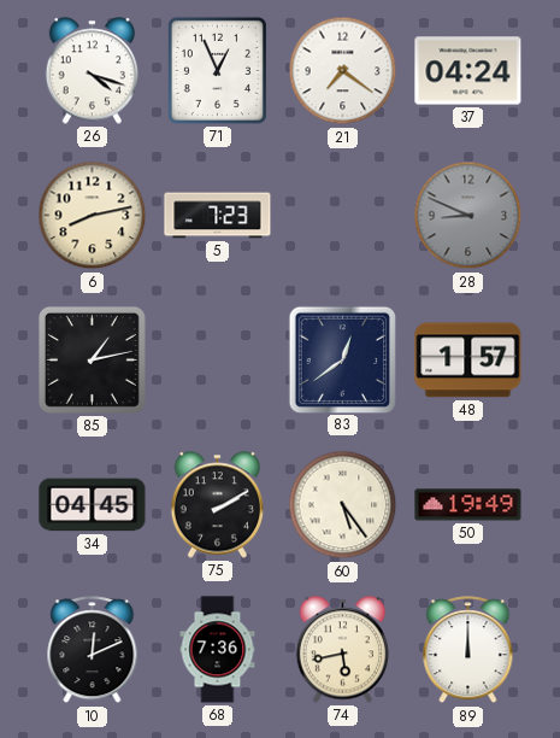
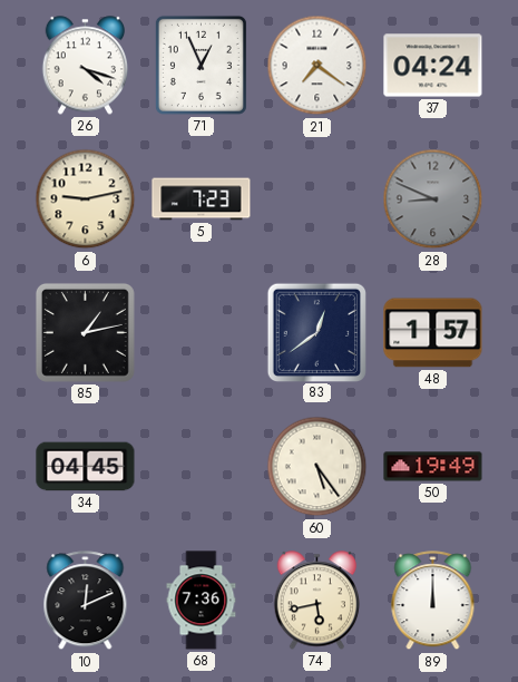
6: 8:13 -> 9:13
75: 2:10 -> none
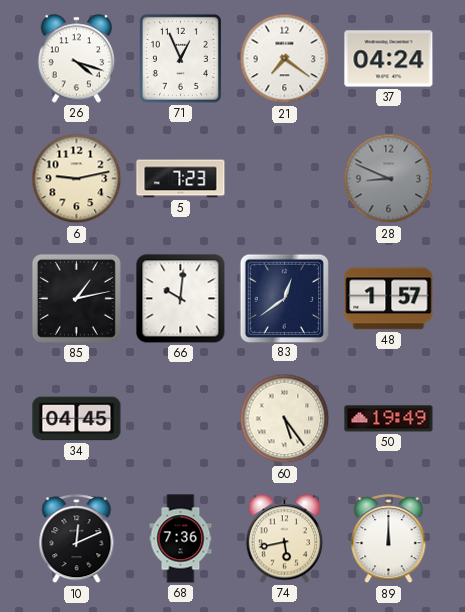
66: none -> 10:01
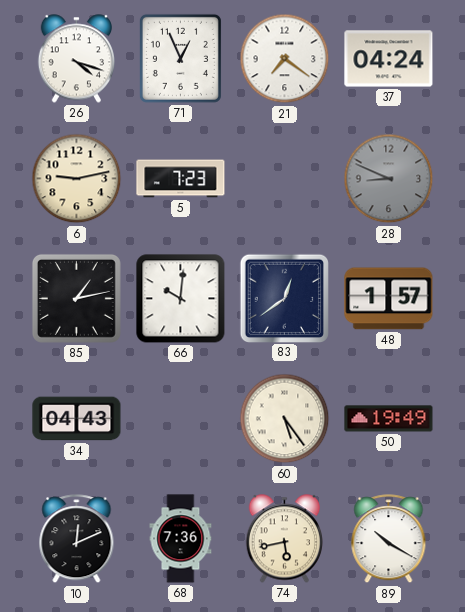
34: 04:45 -> 04:43
89: 12:00 -> 10:20
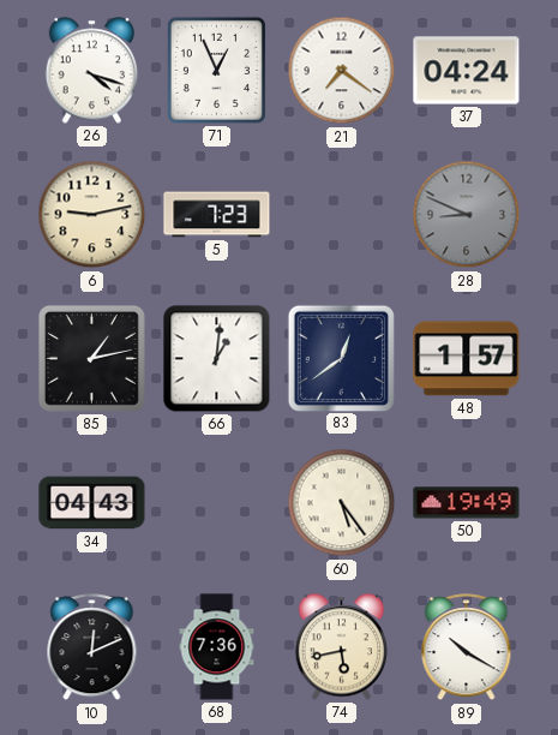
66: 10:01 -> 1:01
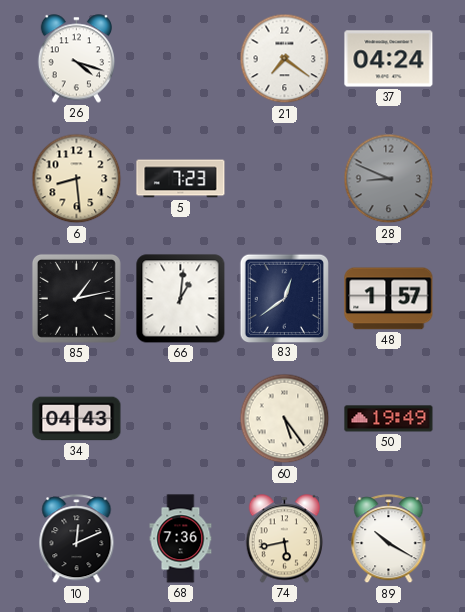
71: 12:56 -> none
6: 9:13 -> 8:29
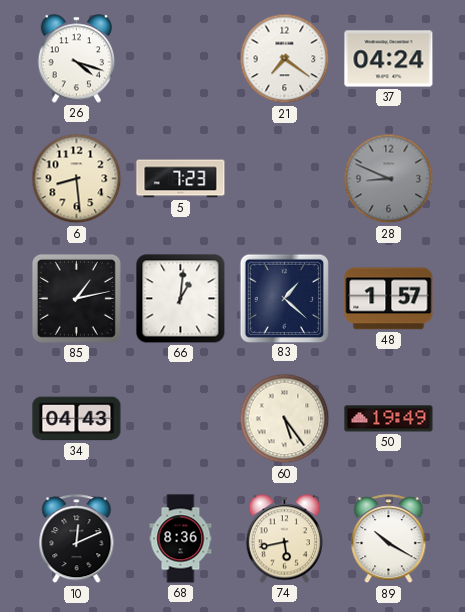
83: 12:39 -> 1:22
68: 7:36 -> 8:36
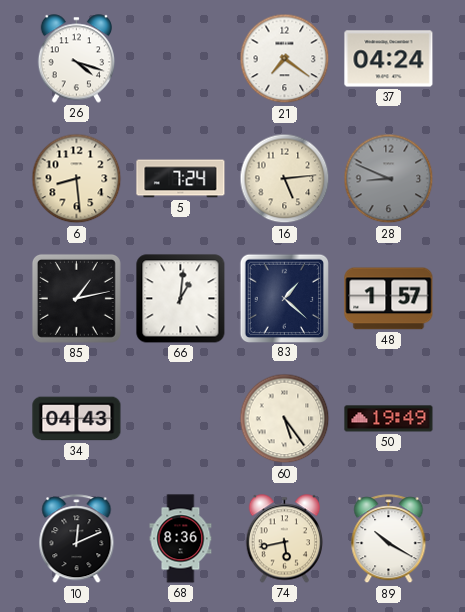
5: 7:23 -> 7:24
16: none -> 5:14
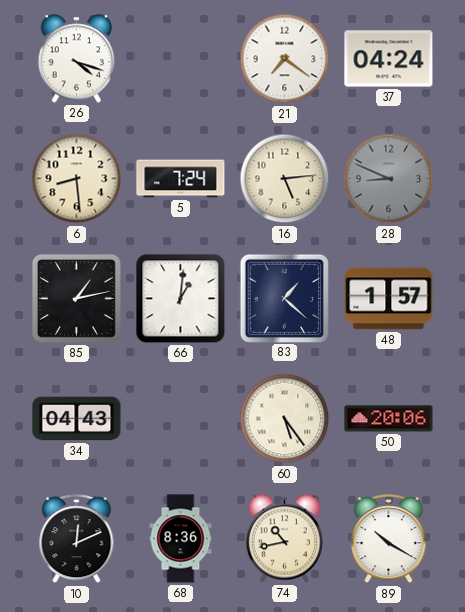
50: 19:49 -> 20:06
74: 5:43 -> 10:43
